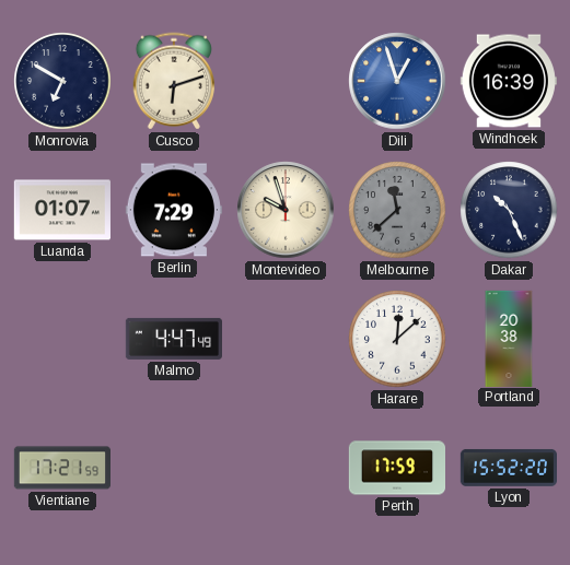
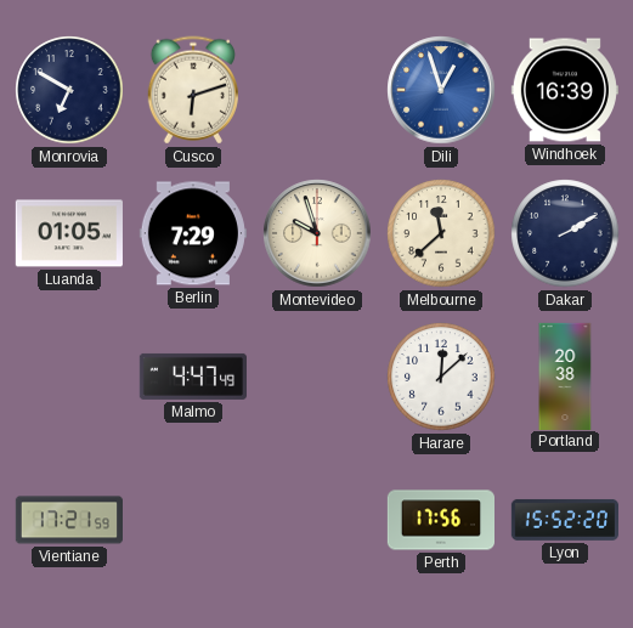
Luanda: 01:07 -> 01:05
Melbourne dial: grey -> cream
Dakar: 10:26 -> 2:10
Perth: 17:59 -> 17:56
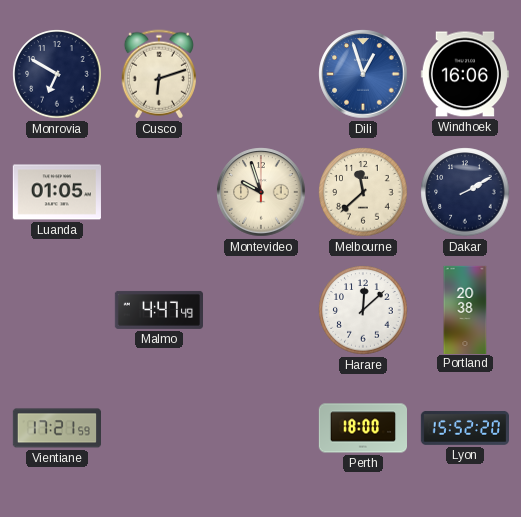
Windhoek: 16:39 -> 16:06
Berlin: 7:29 -> none
Perth: 17:56 -> 18:00
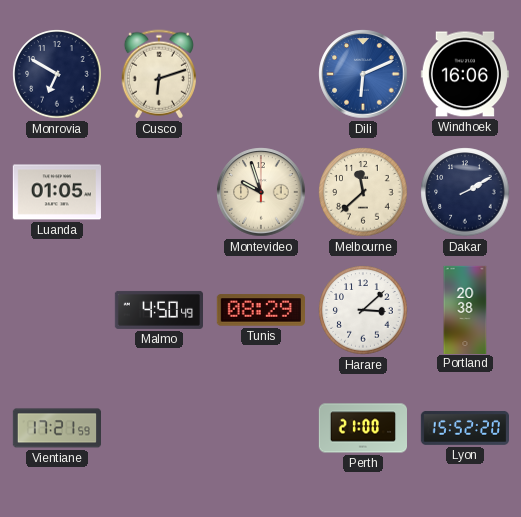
Dili: 12:57 -> 6:11
Malmo: 4:47 -> 4:50
Tunis: none -> 08:29
Harare: 12:08 -> 3:08
Perth: 18:00 -> 21:00
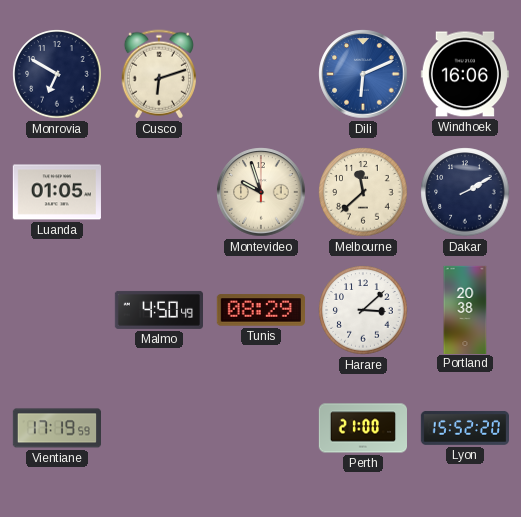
Vientiane: 17:21 -> 17:19
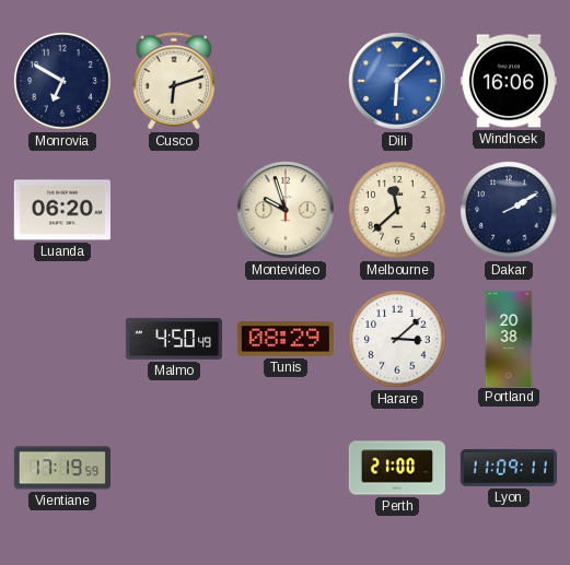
Dili: 6:11 -> 6:08
Luanda: 01:05 -> 06:20
Lyon: 15:52 -> 11:09
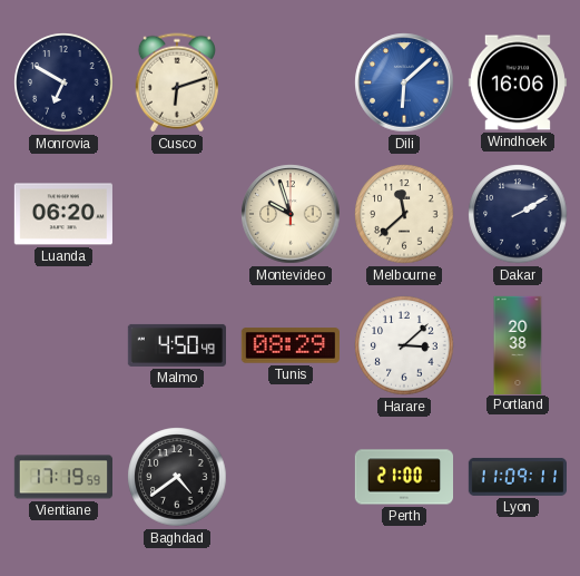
Baghdad: none -> 4:39
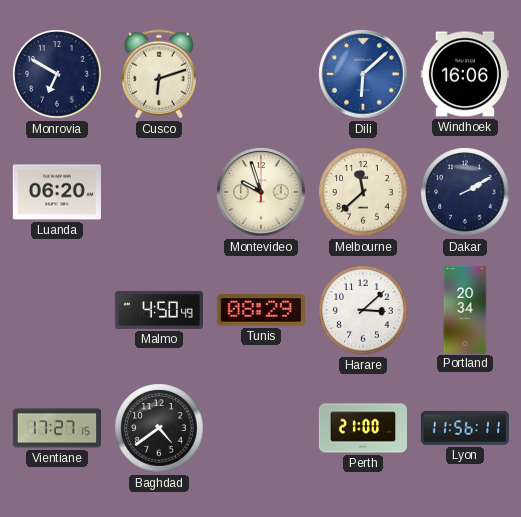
Portland: 20:38 -> 20:34
Vientiane: 17:19 -> 17:27
Lyon: 11:09 -> 11:56
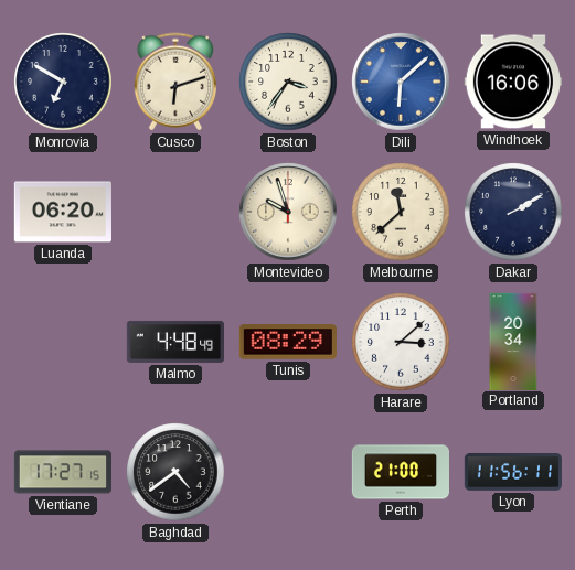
Boston: none -> 3:36
Malmo: 4:50 -> 4:48
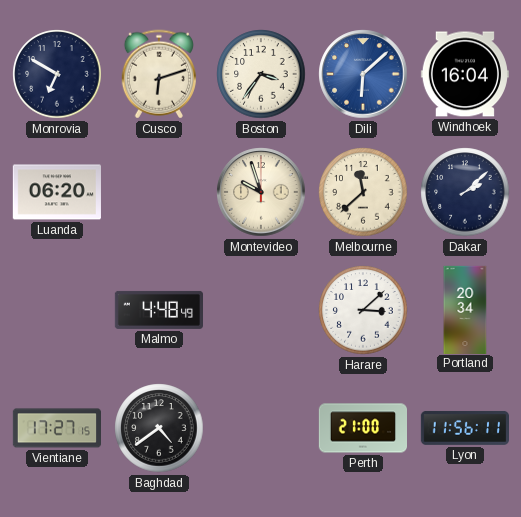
Windhoek: 16:06 -> 16:04
Dakar: 2:10 -> 2:08
Tunis: 08:29 -> none
